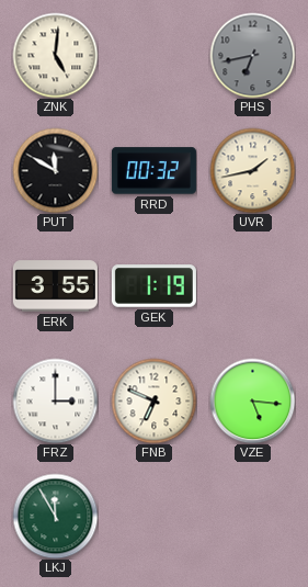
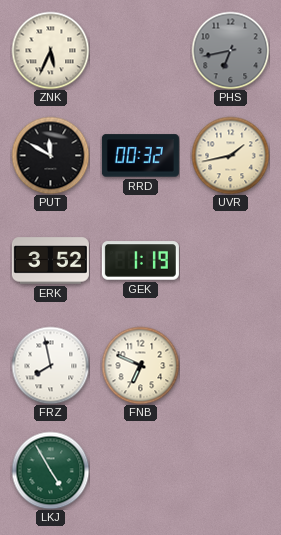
ZNK: 5:01 -> 5:34
ERK: 3:55 -> 3:52
FRZ: 3:00 -> 7:58
VZE: 5:16 -> none
LKJ: 11:55 -> 4:55
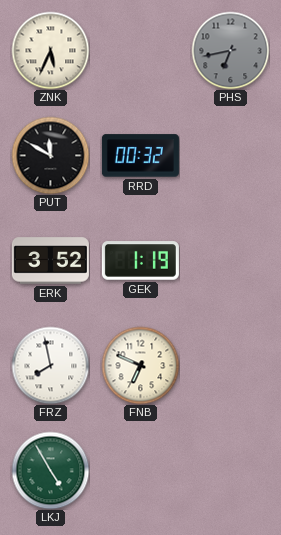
UVR: 1:43 -> none
